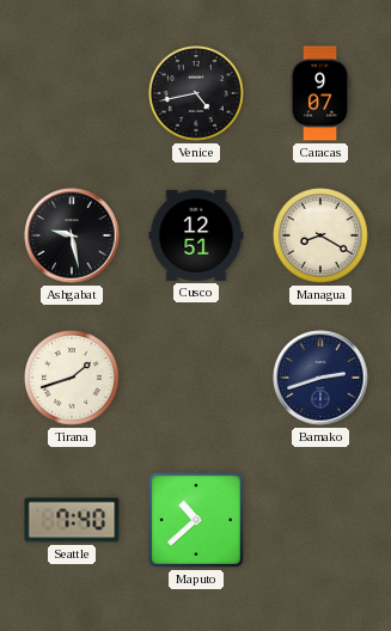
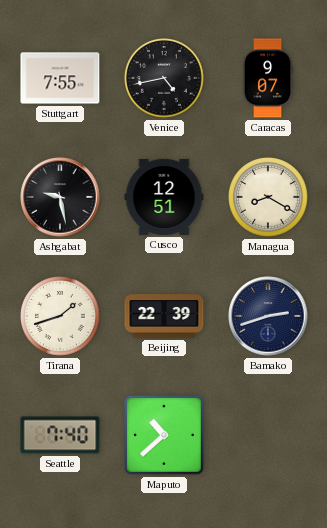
Stuttgart: none -> 7:55
Beijing: none -> 22:39
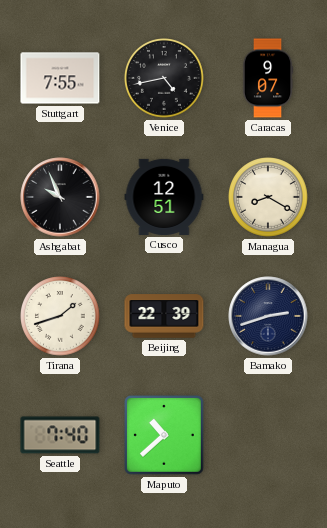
Ashgabat: 9:28 -> 9:56
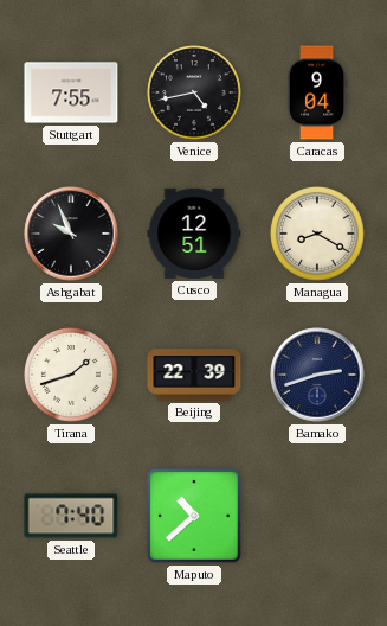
Caracas: 9:07 -> 9:04
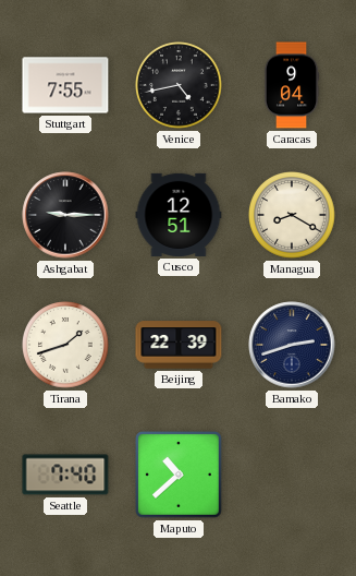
Ashgabat: 9:56 -> 9:15
